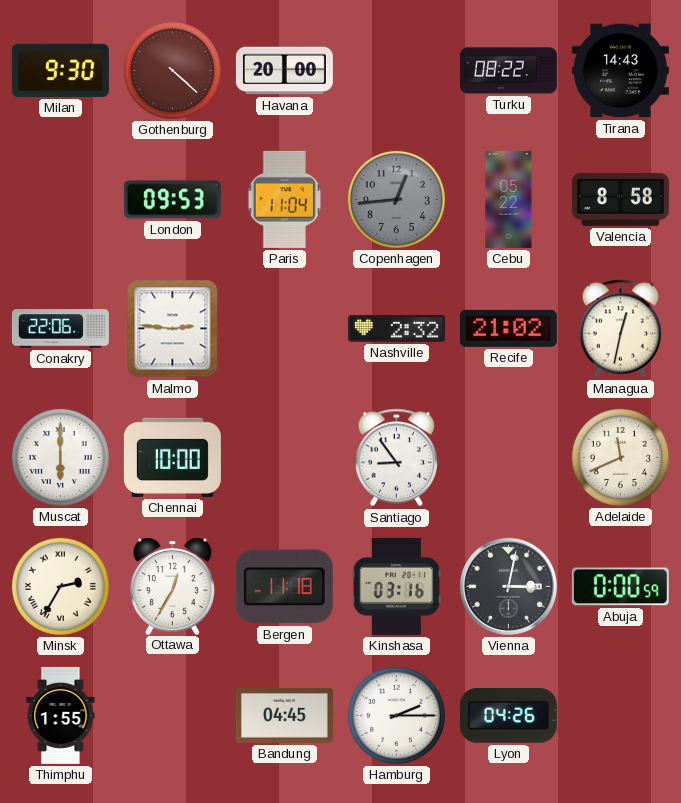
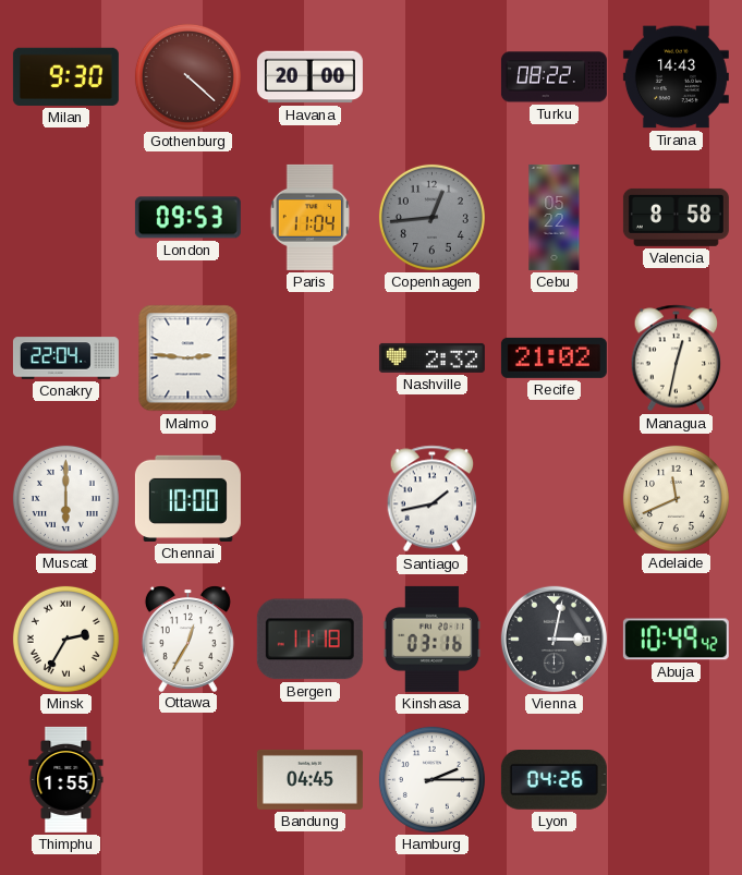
Conakry: 22:06 -> 22:04
Santiago: 8:54 -> 1:43
Abuja: 0:00 -> 10:49
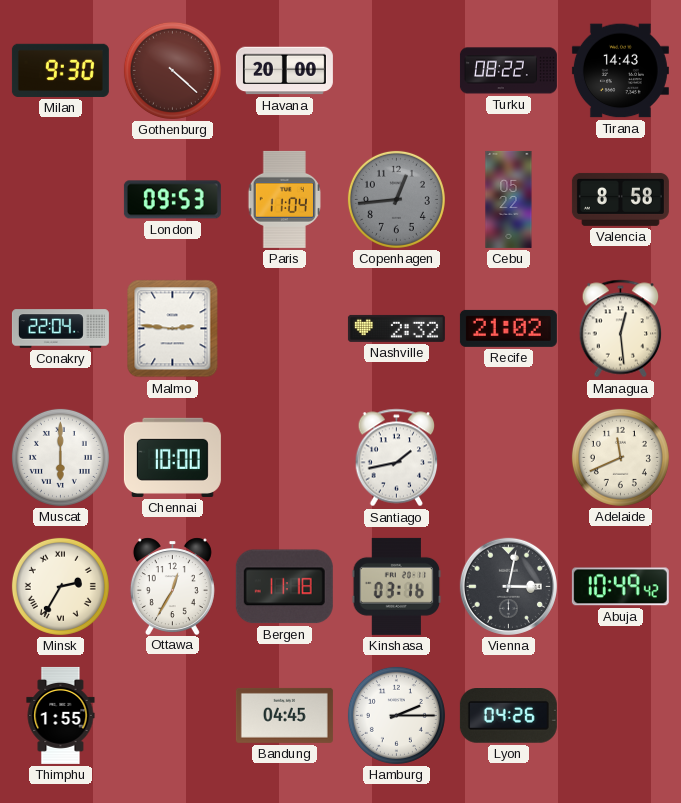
Managua: 12:32 -> 12:29
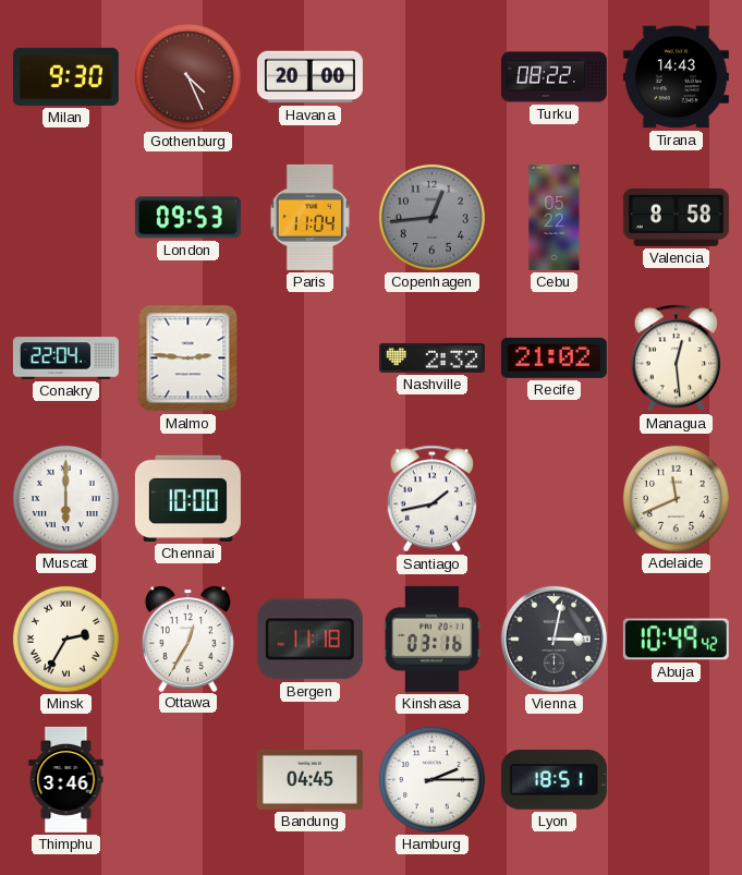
Gothenburg: 4:22 -> 4:26
Thimphu: 1:55 -> 3:46
Lyon: 04:26 -> 18:51
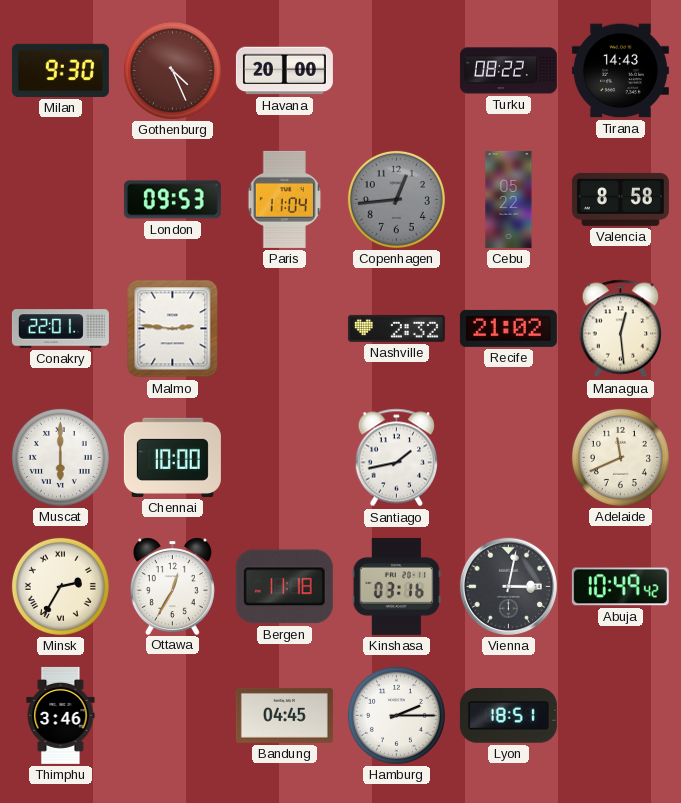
Conakry: 22:04 -> 22:01
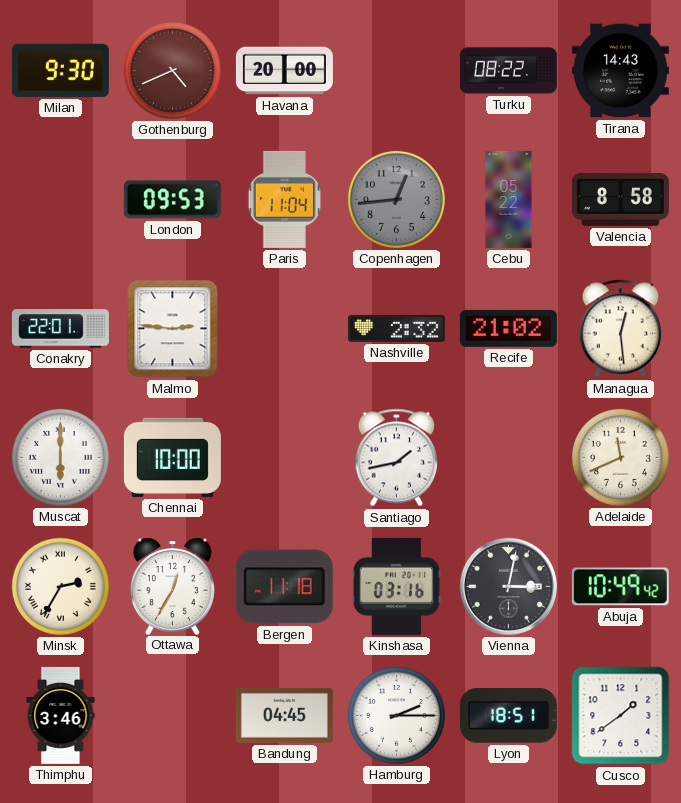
Gothenburg: 4:26 -> 4:41
Cusco: none -> 1:39
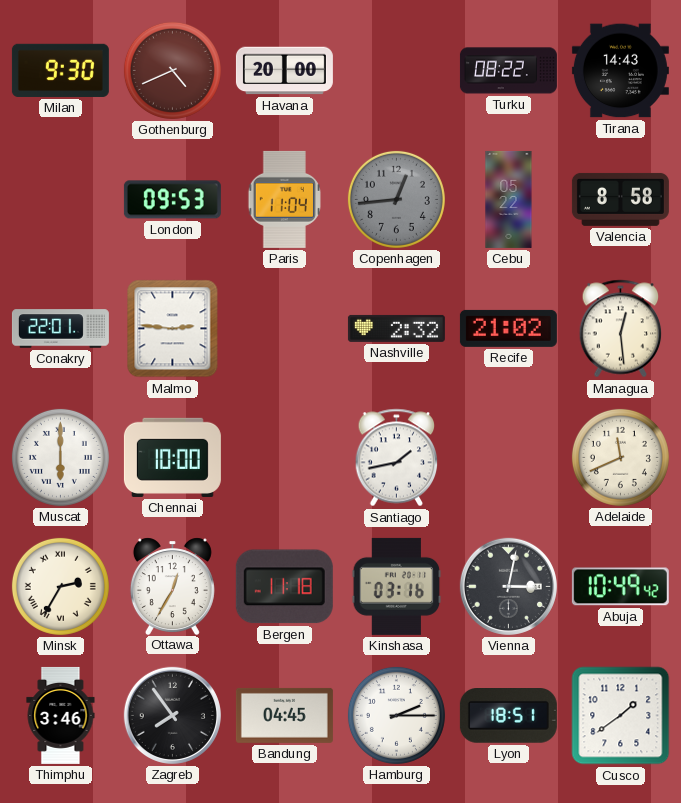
Zagreb: none -> 7:54
